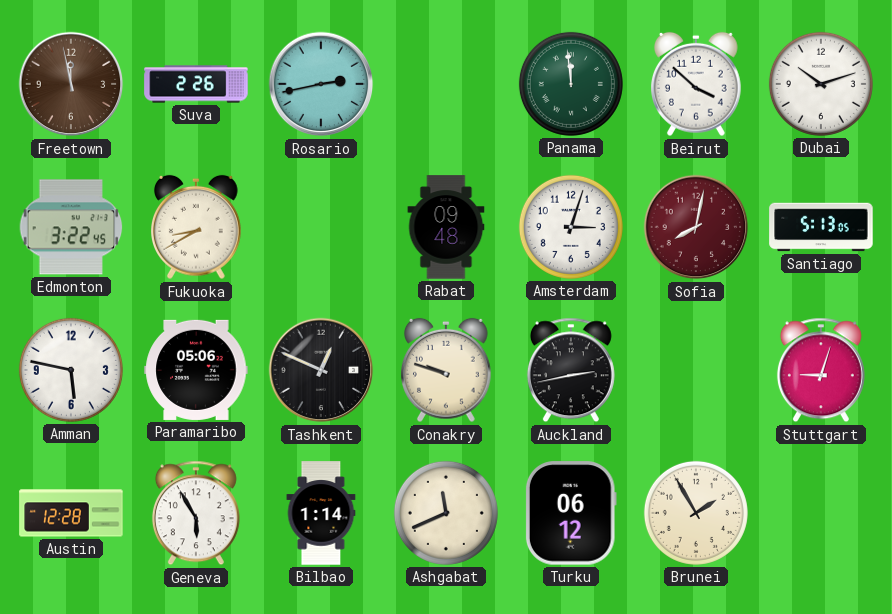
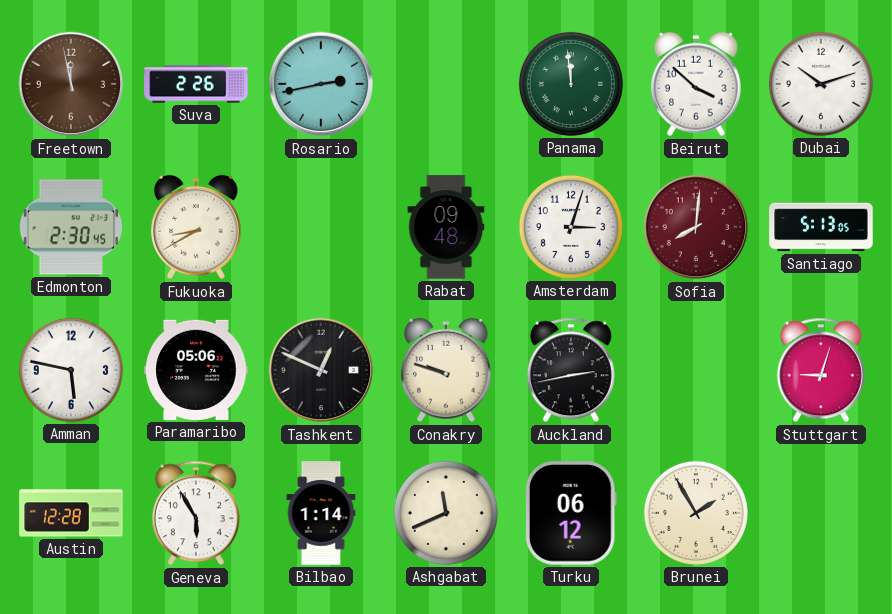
Edmonton: 3:22 -> 2:30
Sofia: 8:02 -> 8:01
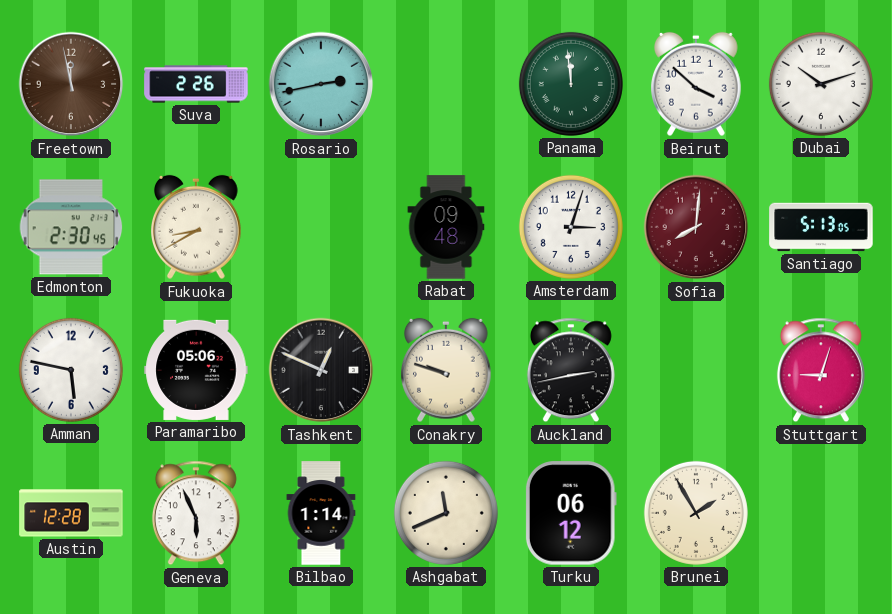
Geneva: 5:55 -> 5:56
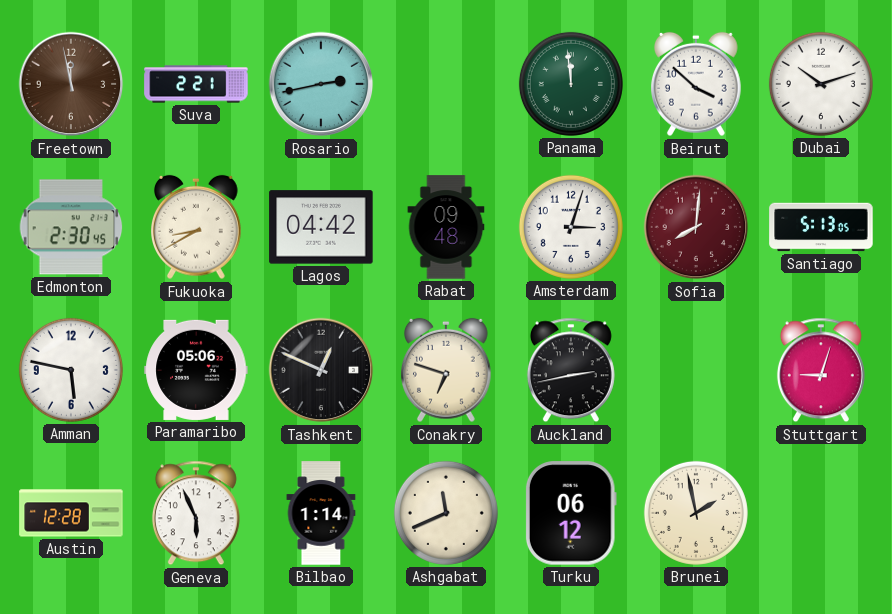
Suva: 2:26 -> 2:21
Lagos: none -> 04:42
Conakry: 9:48 -> 6:48
Brunei: 1:55 -> 1:58
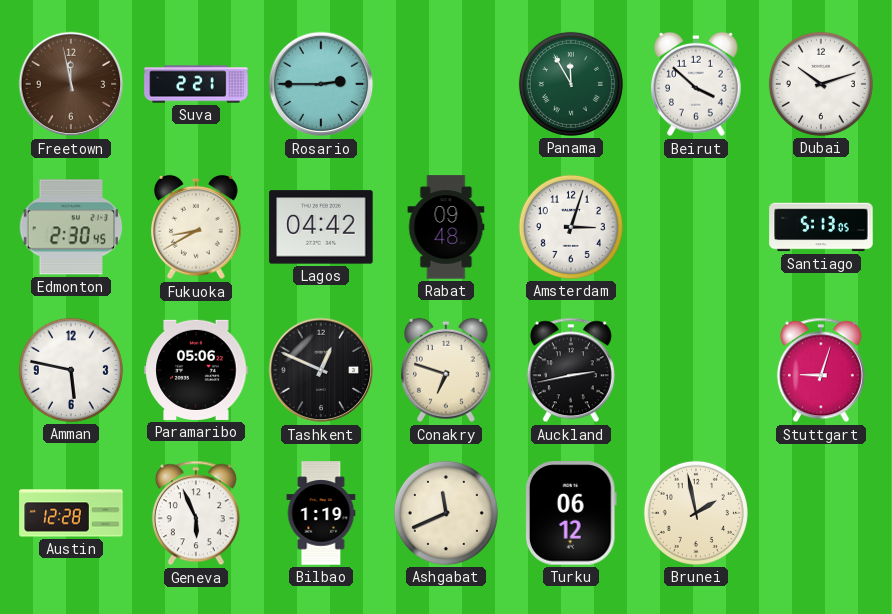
Rosario: 2:43 -> 2:45
Panama: 11:59 -> 11:55
Sofia: 8:01 -> none
Bilbao: 1:14 -> 1:19
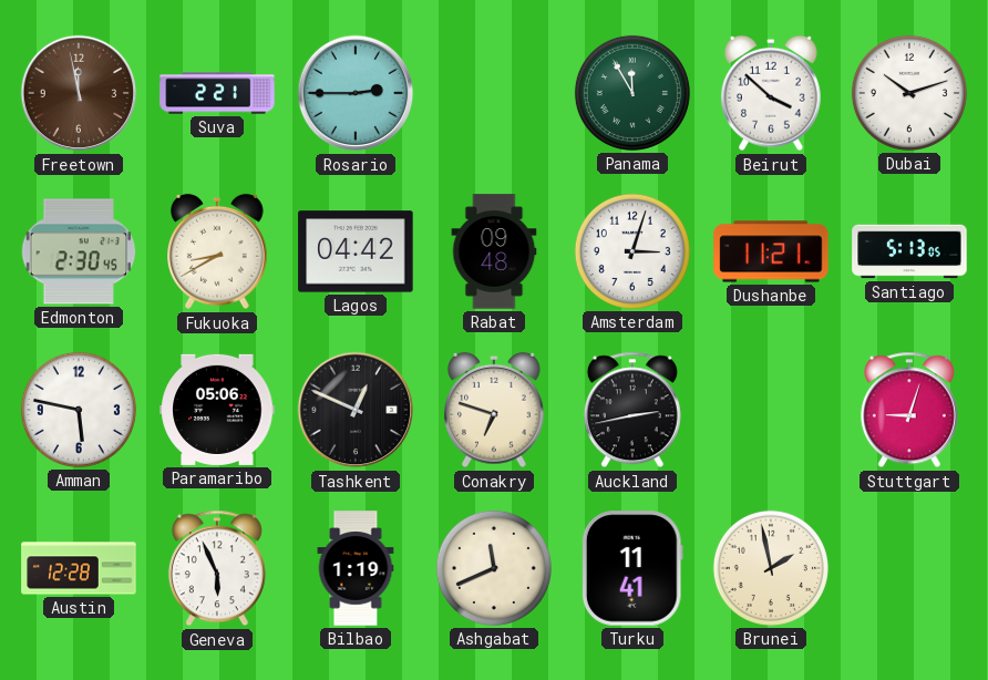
Dushanbe: none -> 11:21
Turku: 06:12 -> 11:41
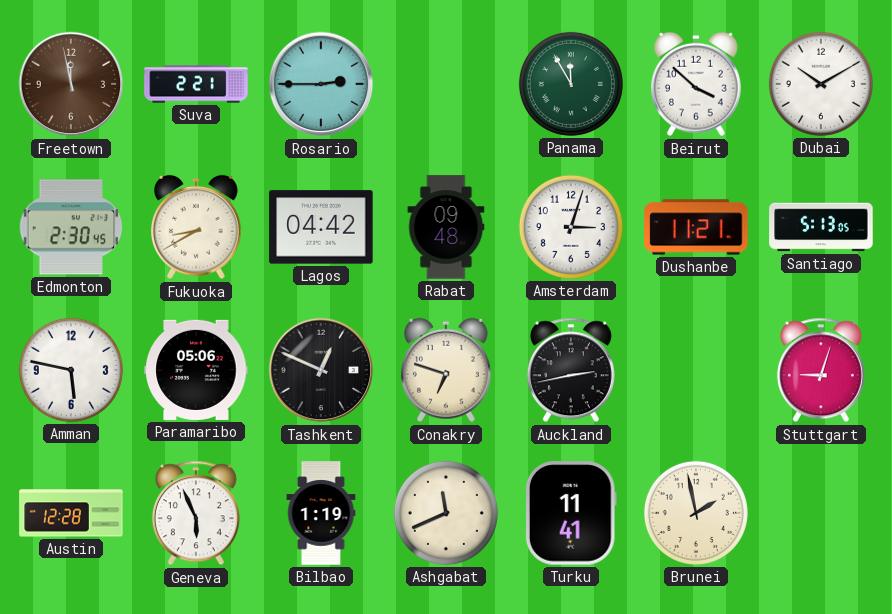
Dubai: 10:12 -> 10:10
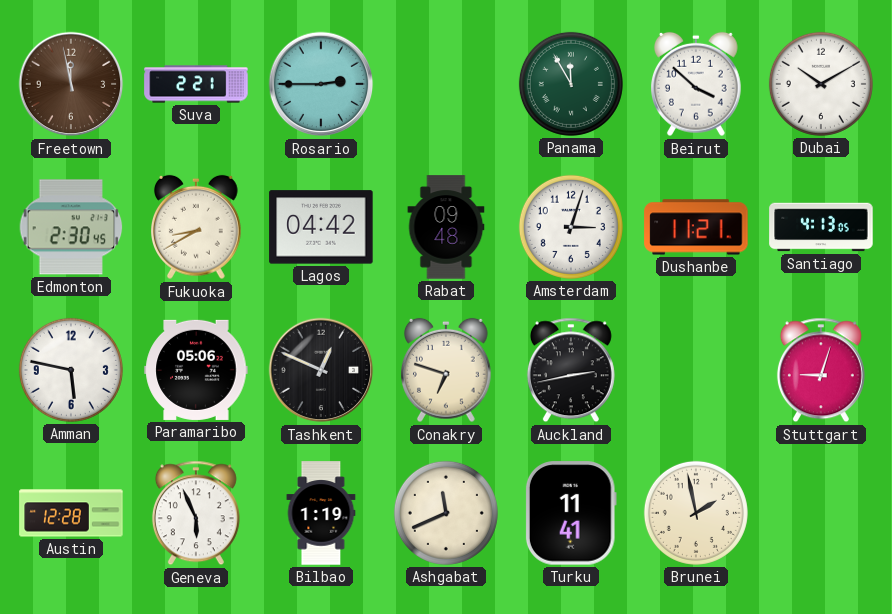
Santiago: 5:13 -> 4:13
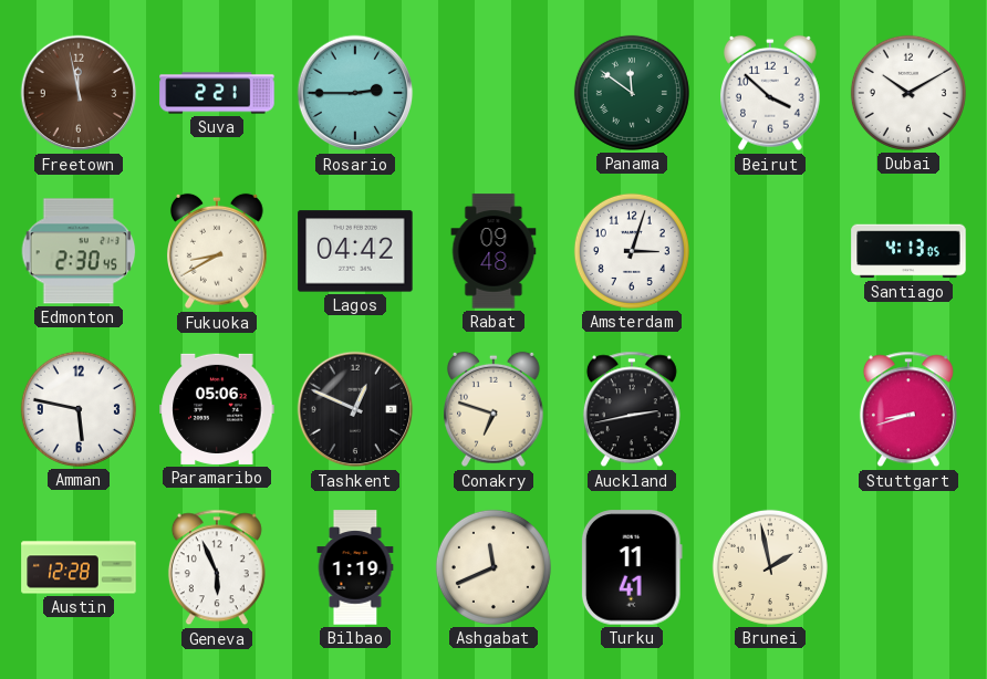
Panama: 11:55 -> 11:51
Dushanbe: 11:21 -> none
Stuttgart: 9:03 -> 8:42
